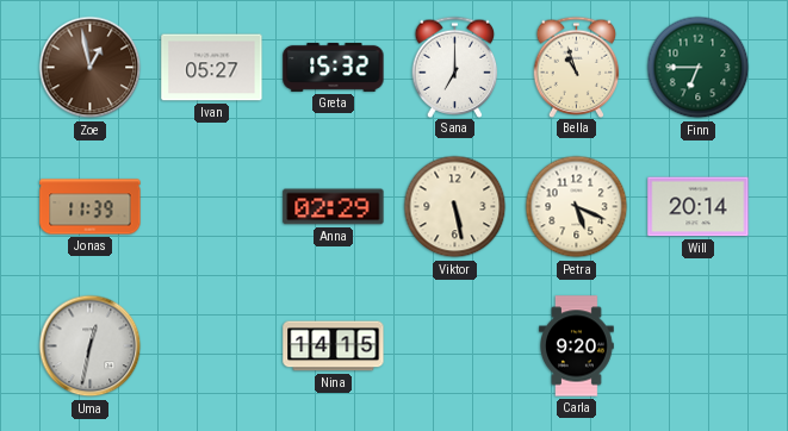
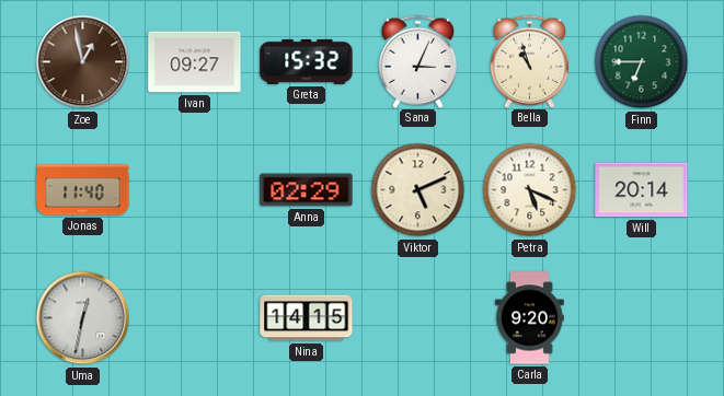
Ivan: 05:27 -> 09:27
Sana: 7:00 -> 3:04
Jonas: 11:39 -> 11:40
Viktor: 5:28 -> 5:11
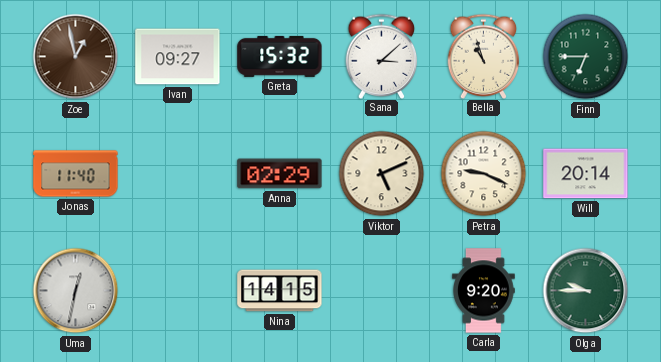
Sana: 3:04 -> 3:08
Petra: 5:19 -> 9:19
Olga: none -> 9:45
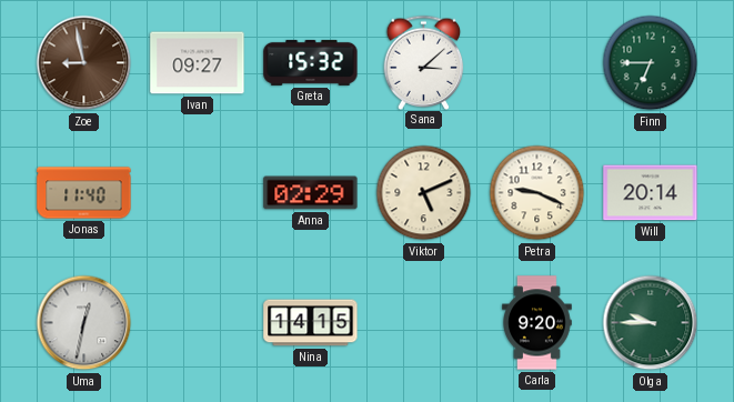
Zoe: 12:58 -> 8:58
Bella: 10:57 -> none
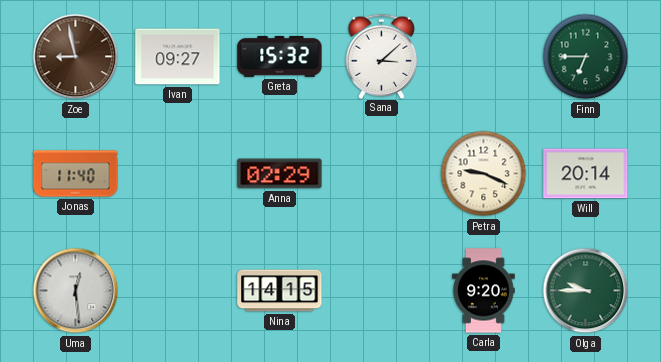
Viktor: 5:11 -> none
Uma: 12:32 -> 12:29
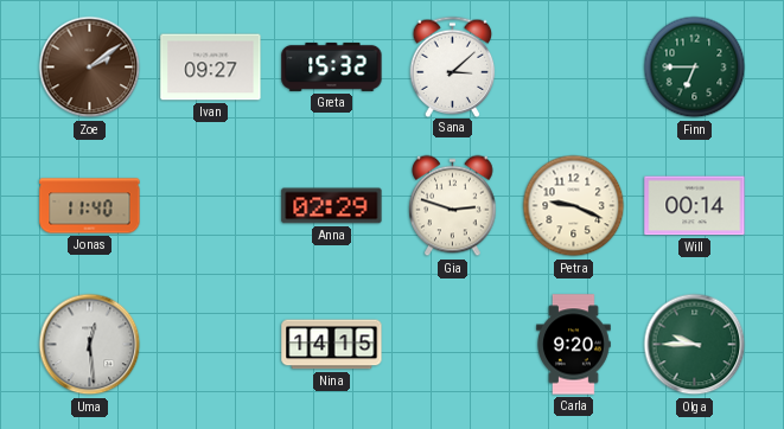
Zoe: 8:58 -> 2:09
Gia: none -> 2:48
Will: 20:14 -> 00:14
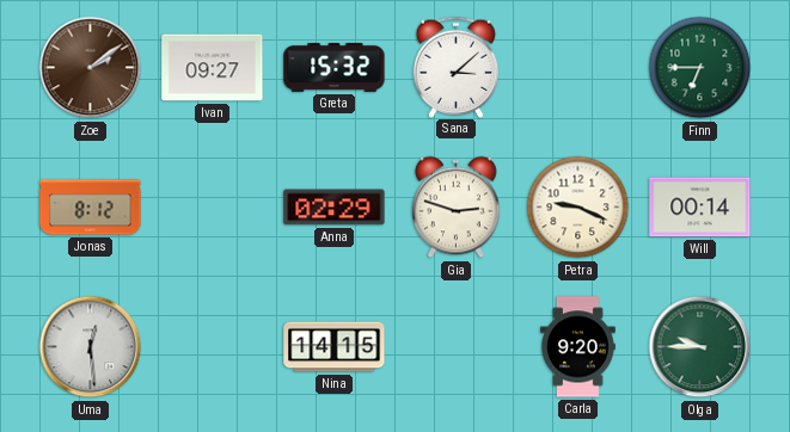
Jonas: 11:40 -> 8:12
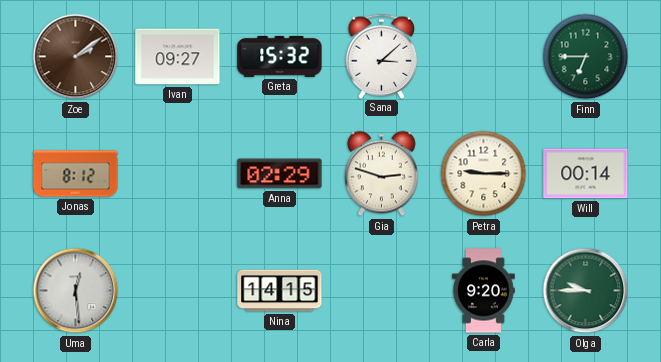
Petra: 9:19 -> 9:15
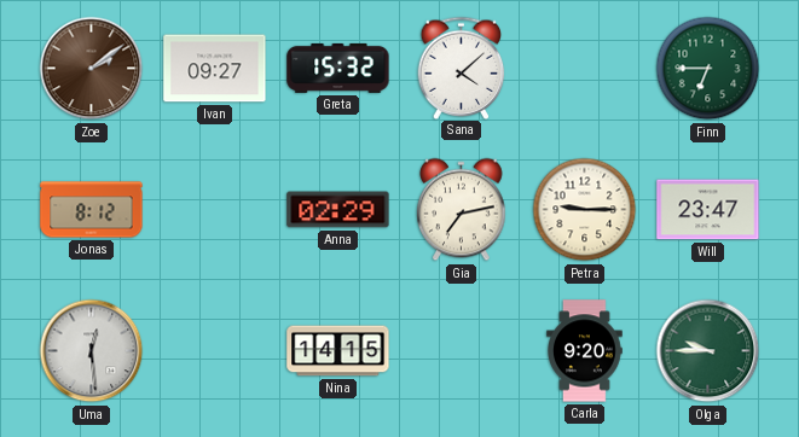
Sana: 3:08 -> 4:08
Gia: 2:48 -> 7:13
Will: 00:14 -> 23:47
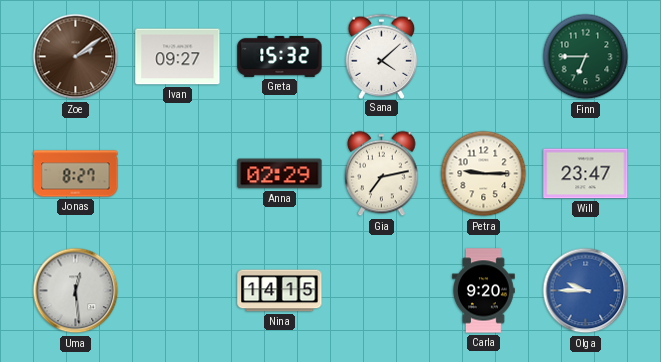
Jonas: 8:12 -> 8:27
Olga dial: green -> blue
